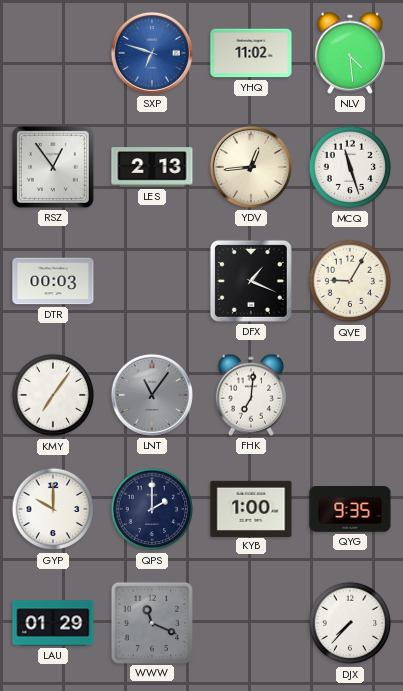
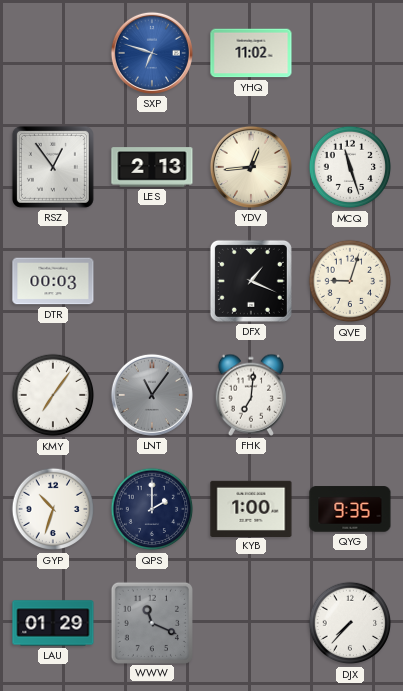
NLV: 4:29 -> none
QVE: 9:05 -> 9:03
GYP: 10:00 -> 10:33
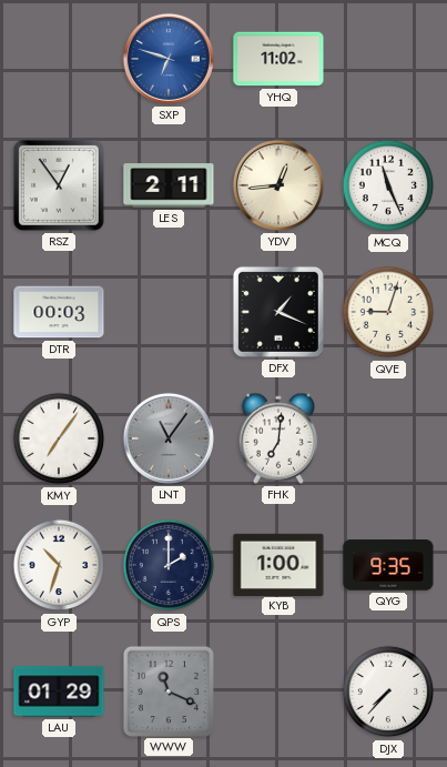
LES: 2:13 -> 2:11
MCQ: 11:27 -> 11:26
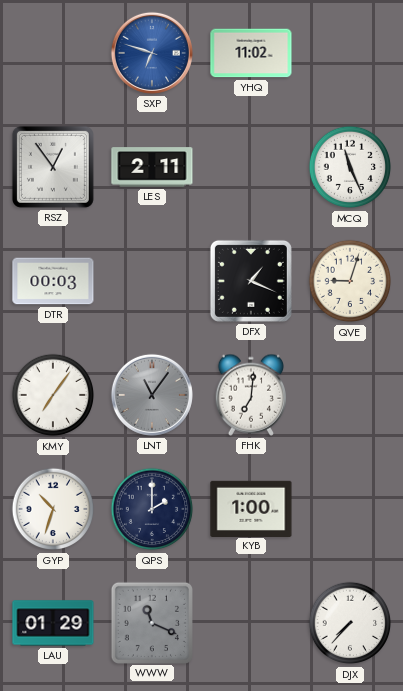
YDV: 12:44 -> none
QYG: 9:35 -> none
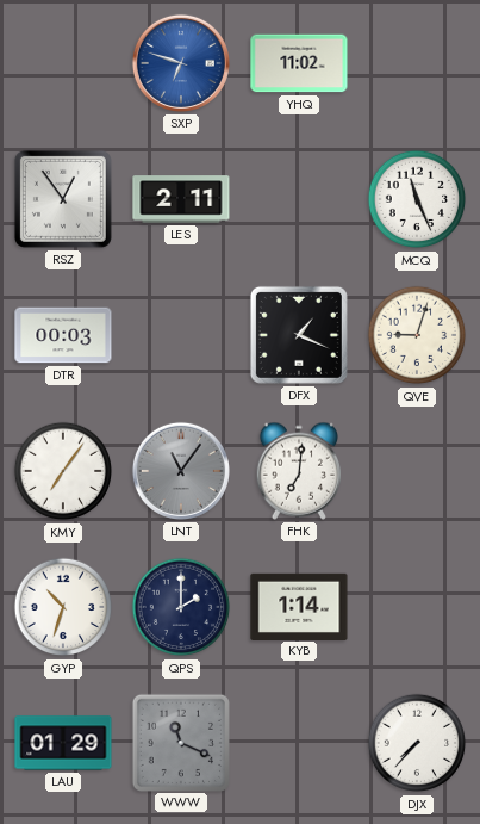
KYB: 1:00 -> 1:14
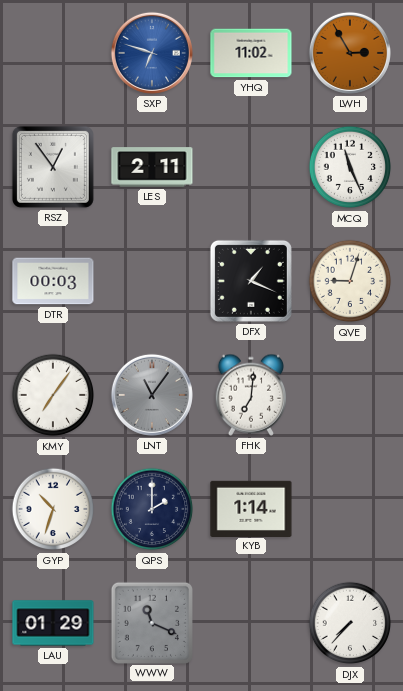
LWH: none -> 2:55
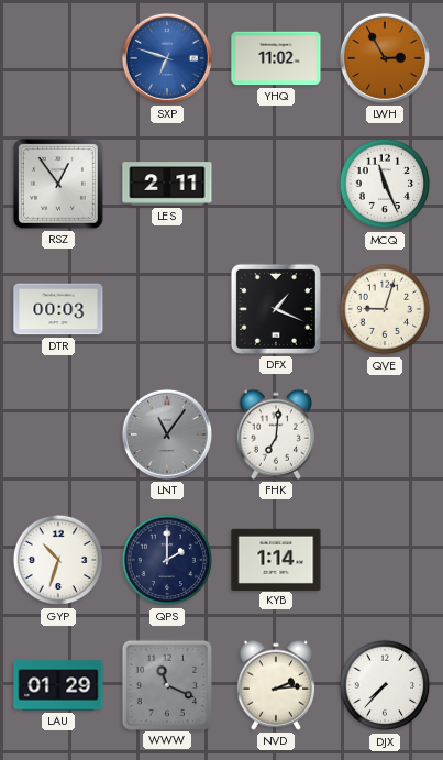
KMY: 7:06 -> none
NVD: none -> 2:14
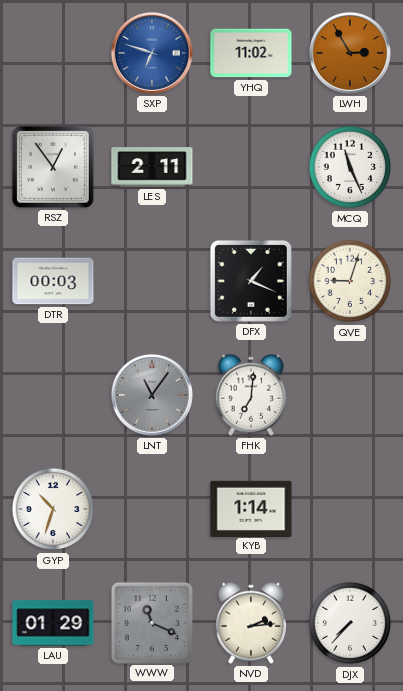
QPS: 2:00 -> none
